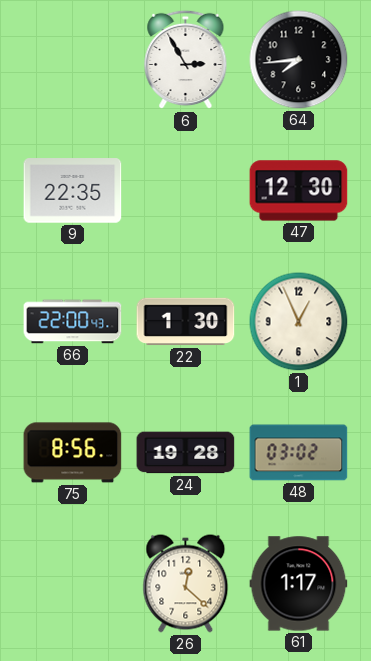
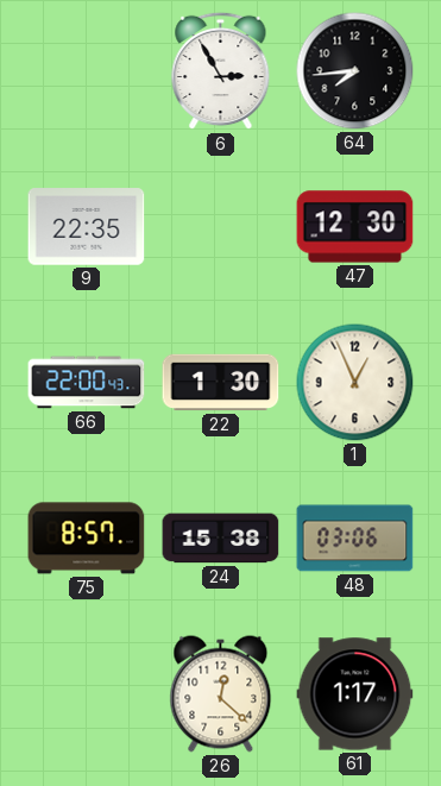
75: 8:56 -> 8:57
24: 19:28 -> 15:38
48: 03:02 -> 03:06
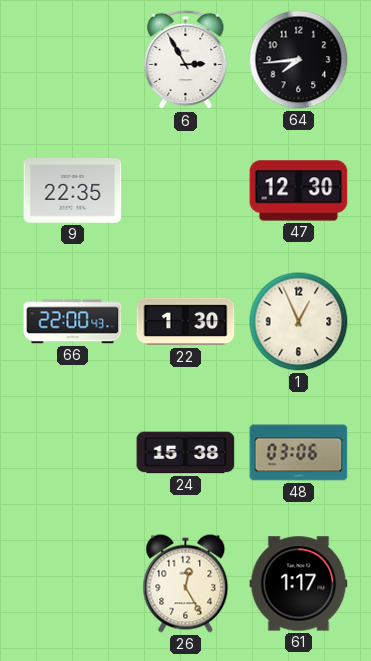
75: 8:57 -> none
26: 12:22 -> 12:25
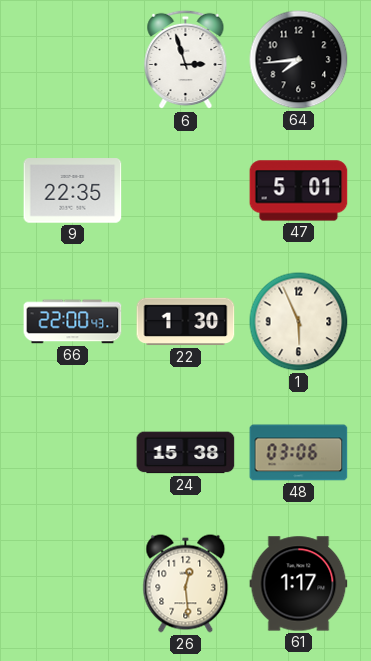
6: 2:55 -> 2:57
47: 12:30 -> 5:01
1: 12:56 -> 5:56
26: 12:25 -> 12:29
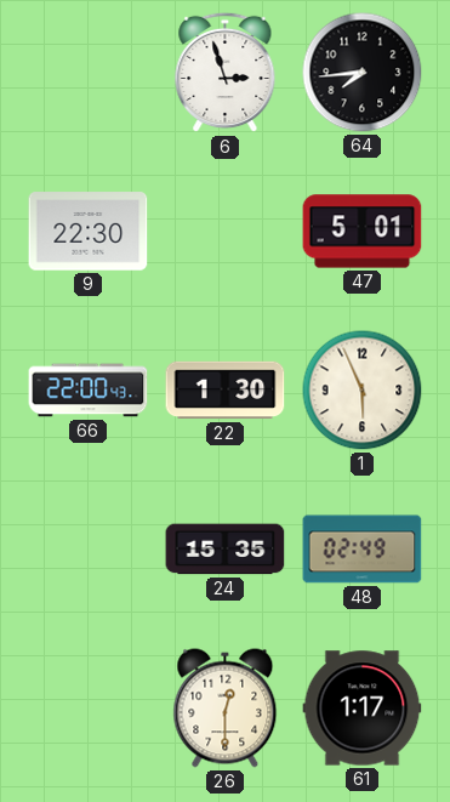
9: 22:35 -> 22:30
24: 15:38 -> 15:35
48: 03:06 -> 02:49
26: 12:29 -> 12:30
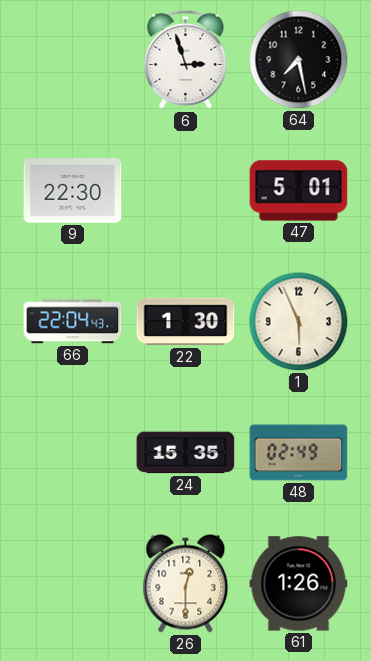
64: 7:44 -> 7:28
66: 22:00 -> 22:04
61: 1:17 -> 1:26
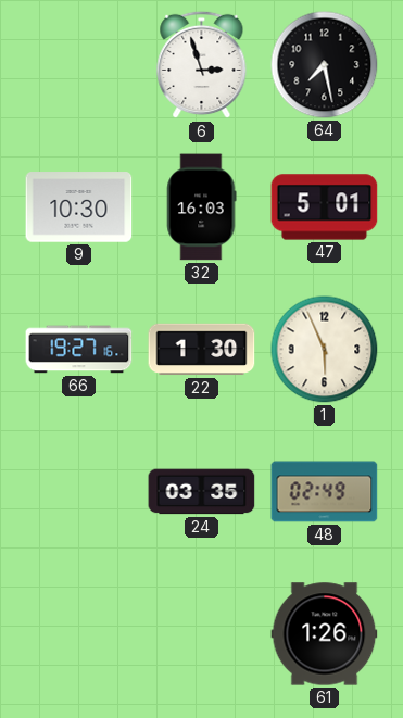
9: 22:30 -> 10:30
32: none -> 16:03
66: 22:04 -> 19:27
24: 15:35 -> 03:35
26: 12:30 -> none
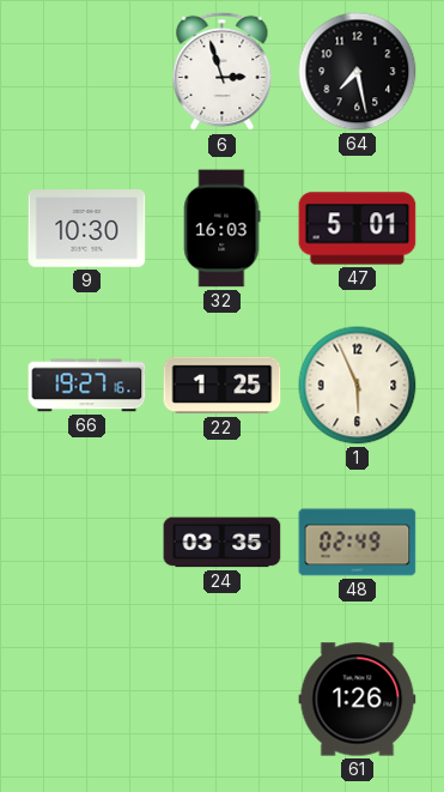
22: 1:30 -> 1:25
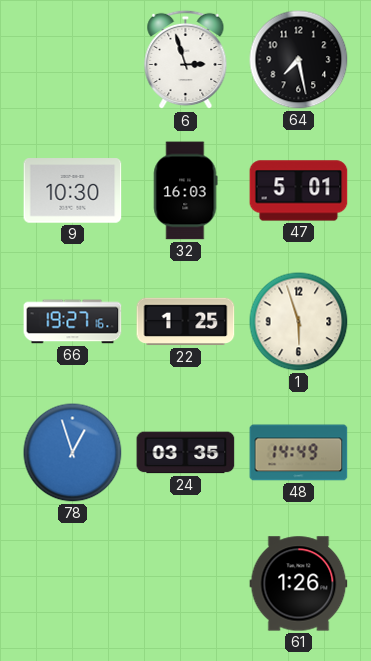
1: 5:56 -> 5:57
78: none -> 12:57
48: 02:49 -> 14:49
